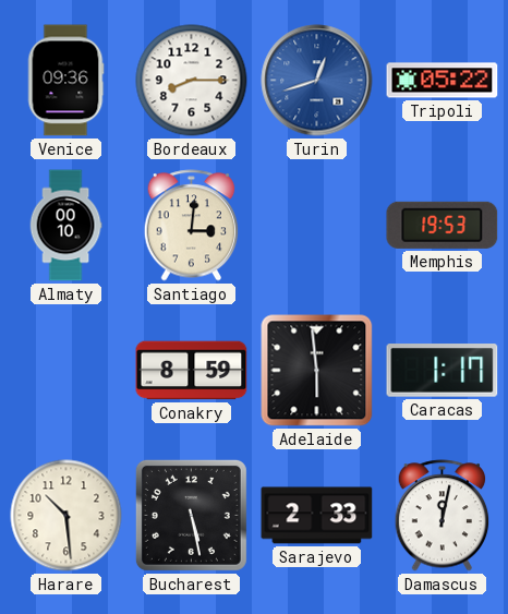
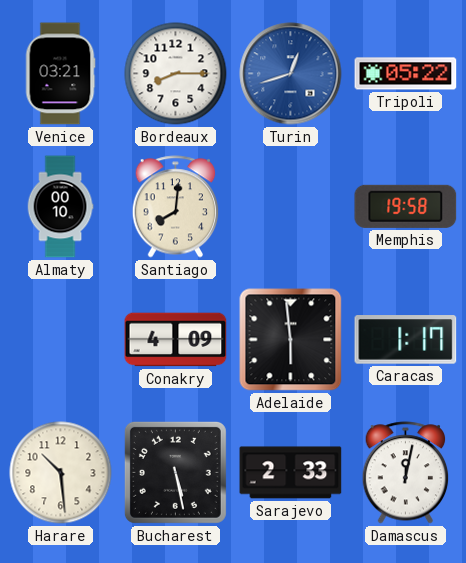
Venice: 09:36 -> 03:21
Santiago: 3:01 -> 8:01
Memphis: 19:53 -> 19:58
Conakry: 8:59 -> 4:09
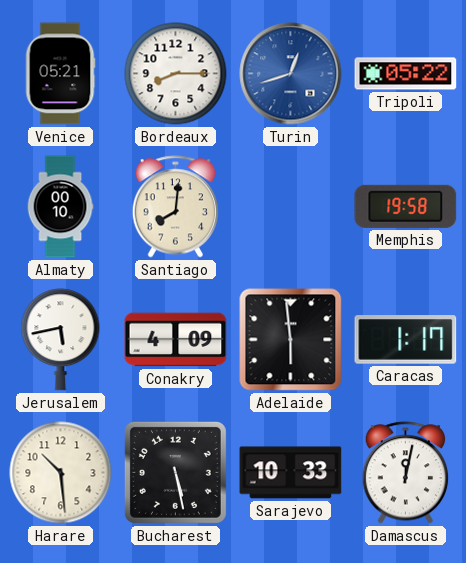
Venice: 03:21 -> 05:21
Jerusalem: none -> 5:43
Sarajevo: 2:33 -> 10:33
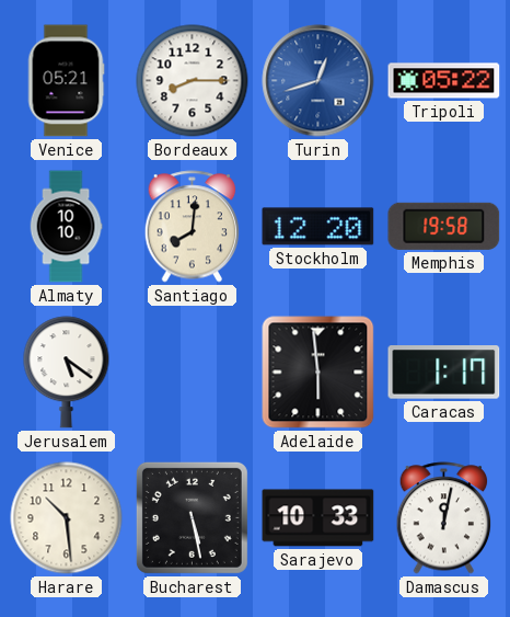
Almaty: 00:10 -> 10:10
Stockholm: none -> 12:20
Jerusalem: 5:43 -> 5:21
Conakry: 4:09 -> none
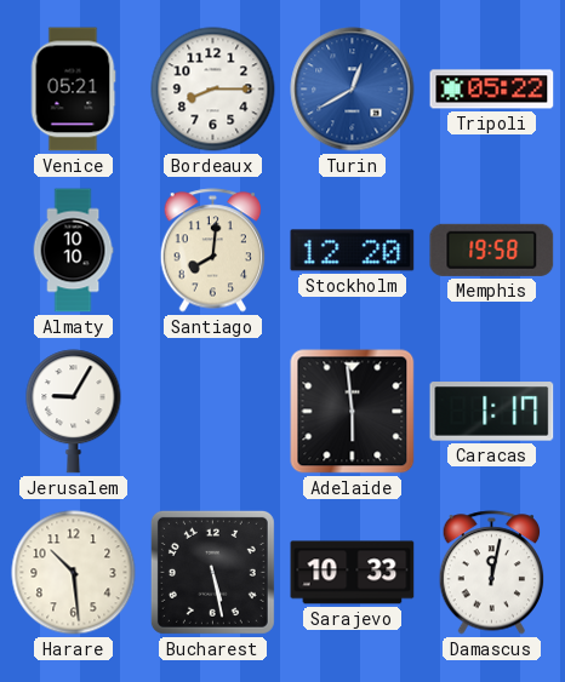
Turin: 12:42 -> 12:40
Jerusalem: 5:21 -> 9:05
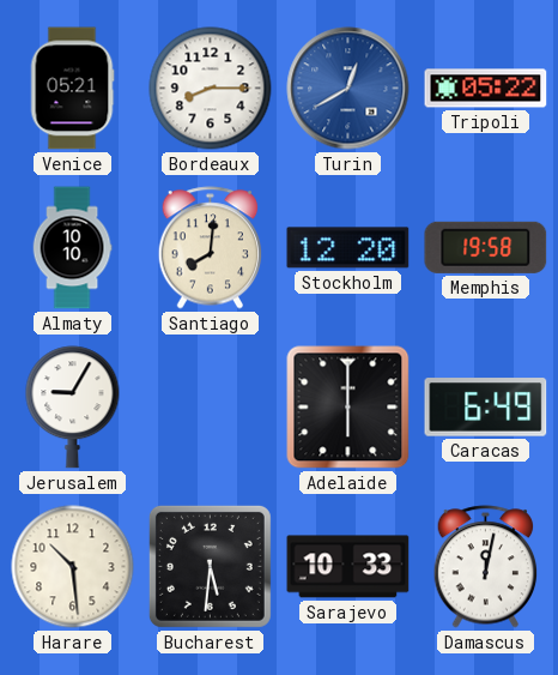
Adelaide: 5:59 -> 6:00
Caracas: 1:17 -> 6:49
Bucharest: 5:28 -> 5:31
